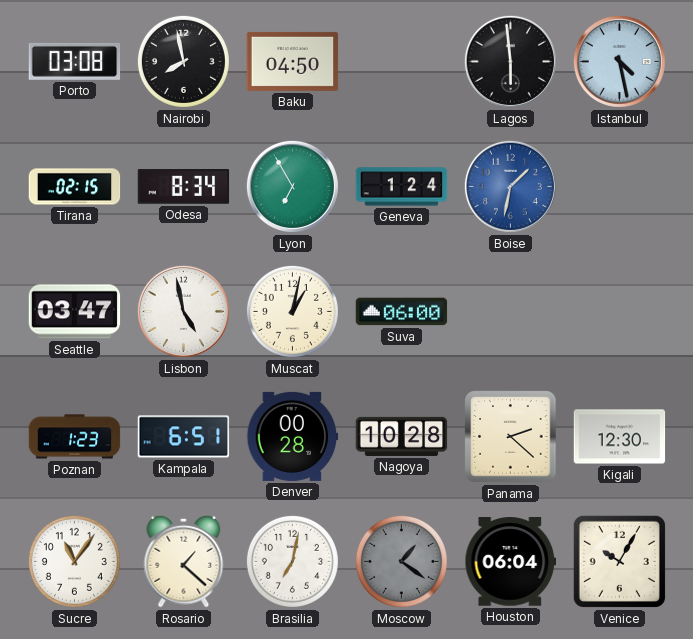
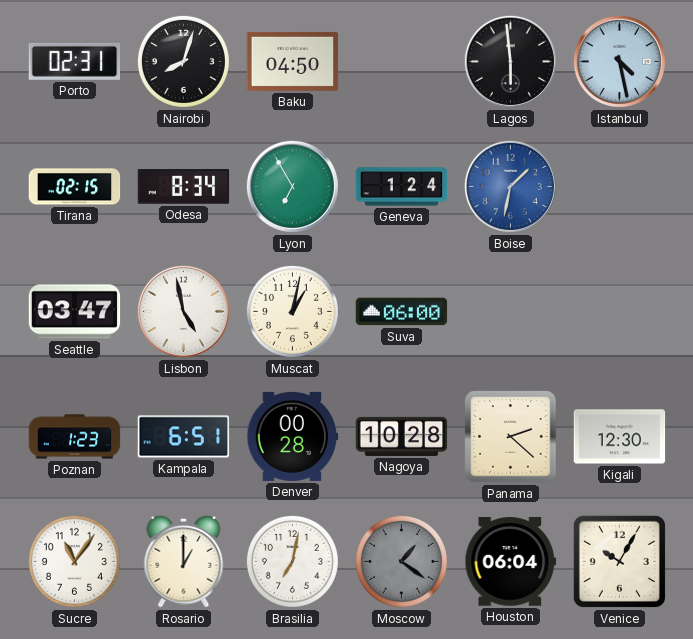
Porto: 03:08 -> 02:31
Nairobi: 7:58 -> 8:03
Rosario: 1:22 -> 1:00
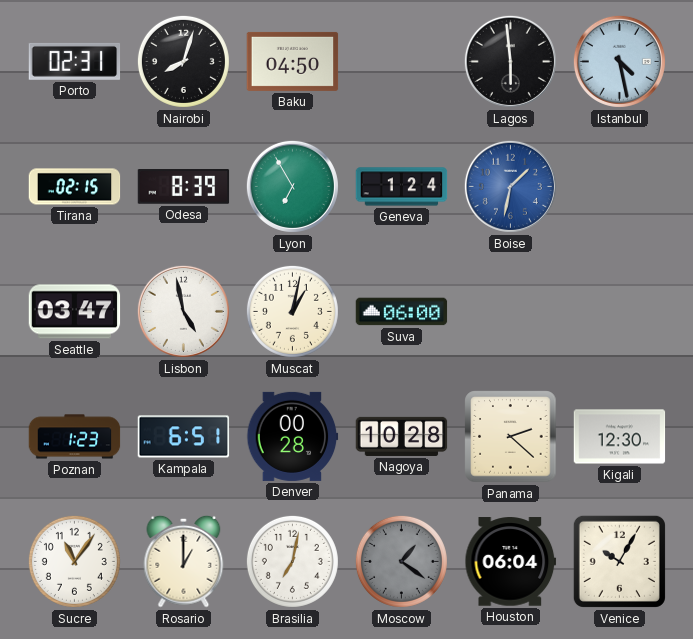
Odesa: 8:34 -> 8:39
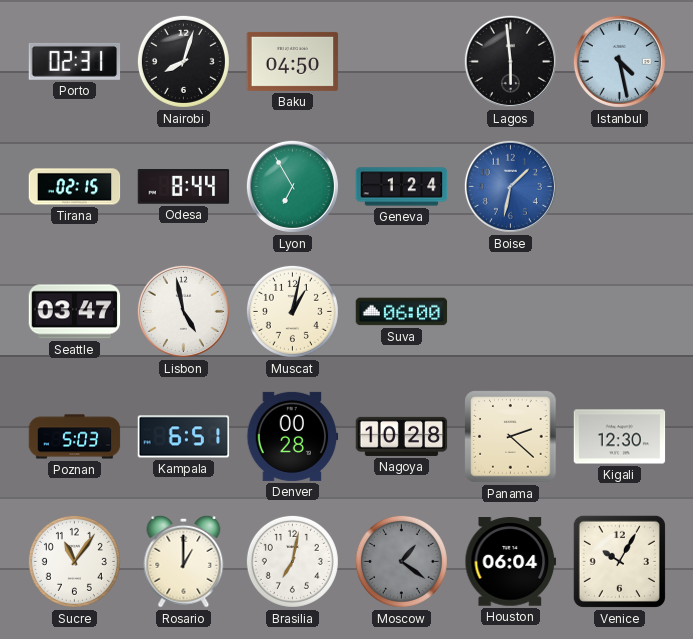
Odesa: 8:39 -> 8:44
Poznan: 1:23 -> 5:03
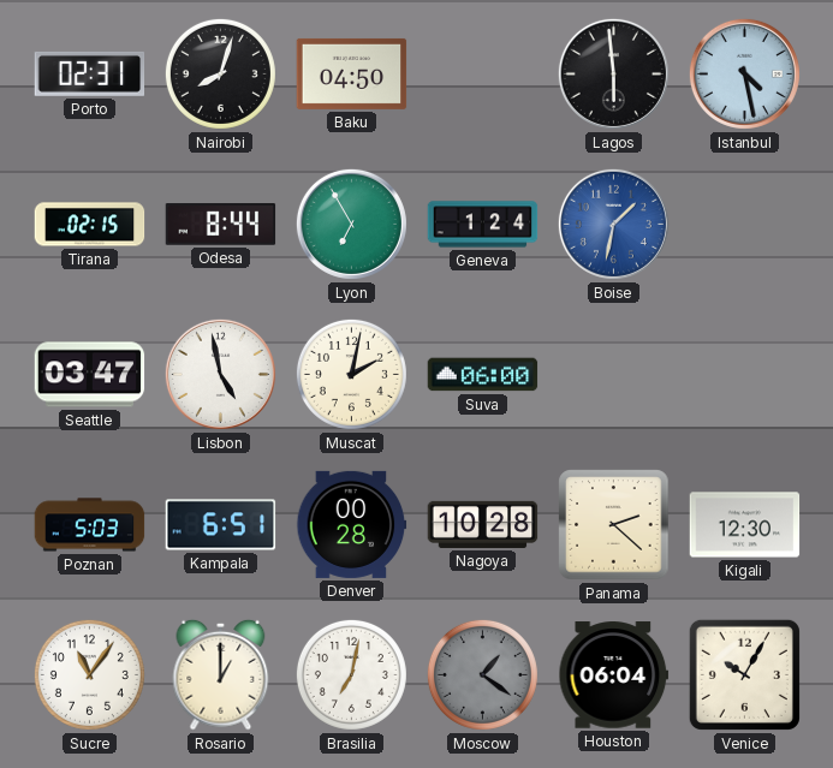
Muscat: 1:02 -> 2:02
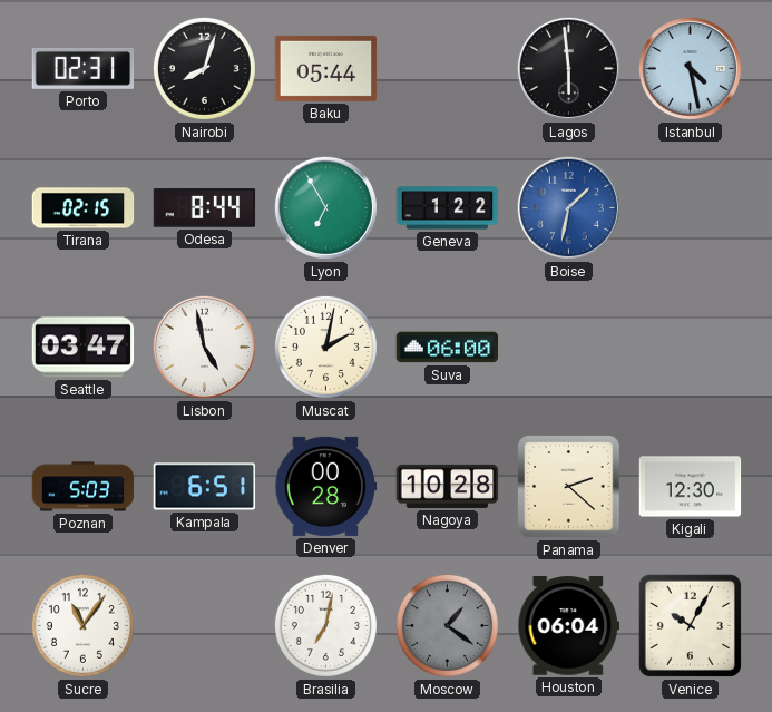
Baku: 04:50 -> 05:44
Geneva: 1:24 -> 1:22
Rosario: 1:00 -> none
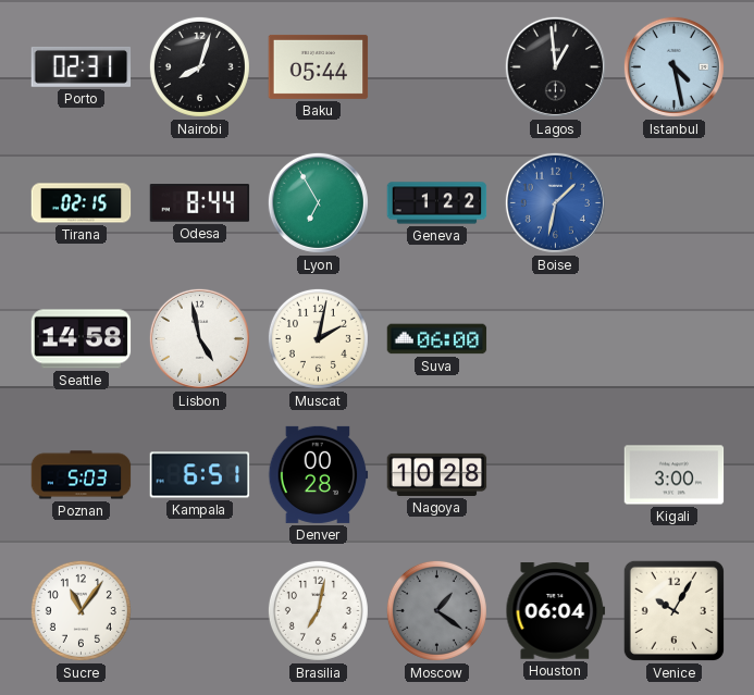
Lagos: 5:59 -> 12:59
Seattle: 03:47 -> 14:58
Panama: 2:22 -> none
Kigali: 12:30 -> 3:00
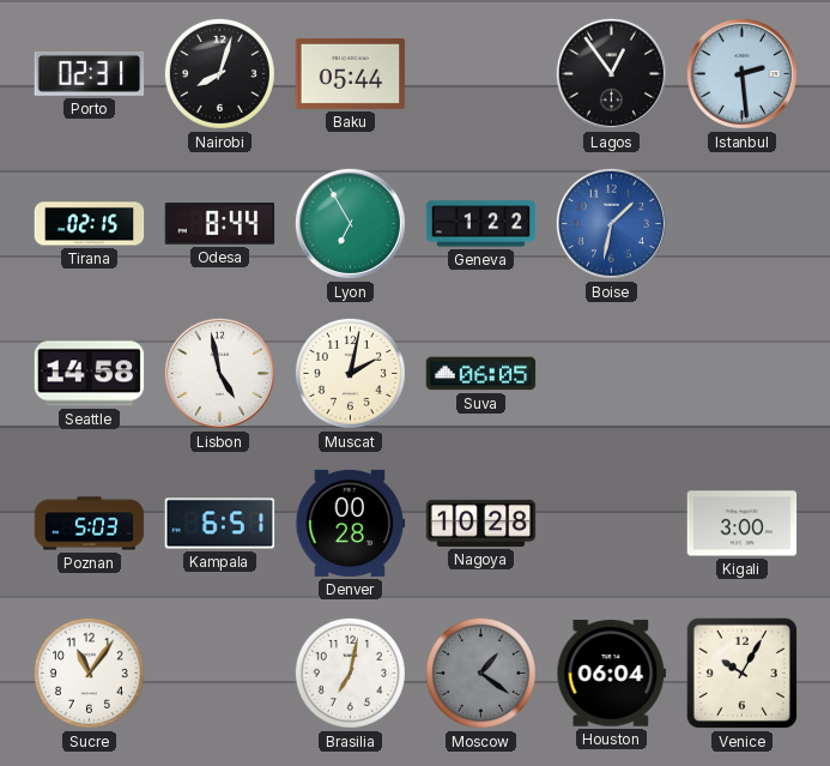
Lagos: 12:59 -> 12:54
Istanbul: 4:28 -> 2:29
Suva: 06:00 -> 06:05
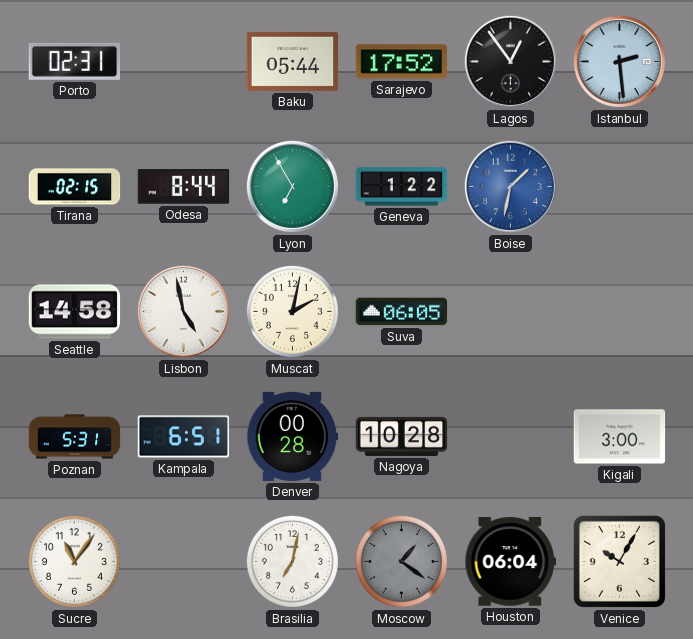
Nairobi: 8:03 -> none
Sarajevo: none -> 17:52
Poznan: 5:03 -> 5:31
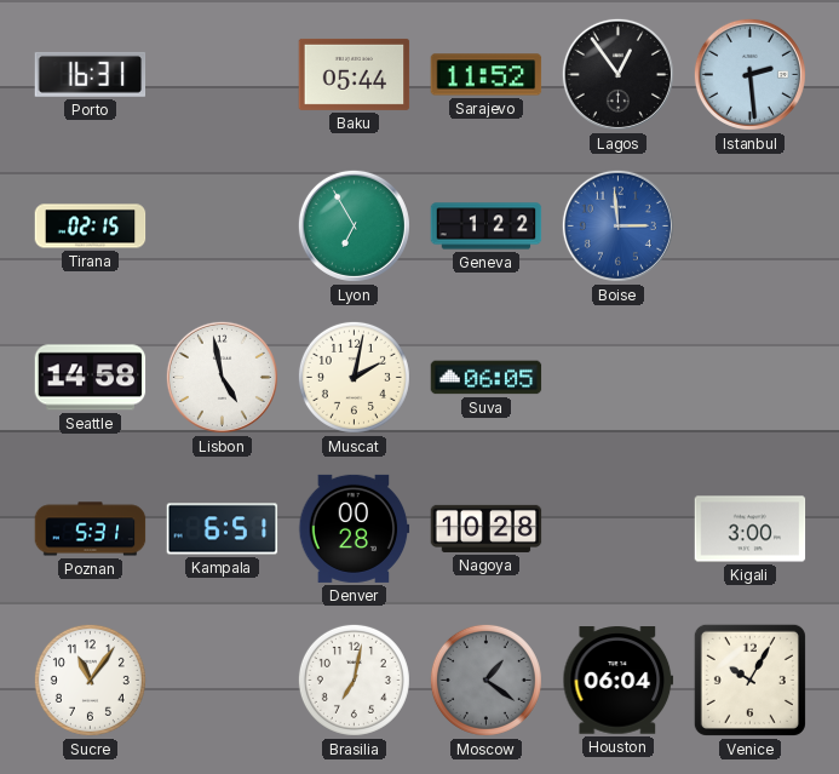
Porto: 02:31 -> 16:31
Sarajevo: 17:52 -> 11:52
Odesa: 8:44 -> none
Boise: 1:32 -> 2:59
